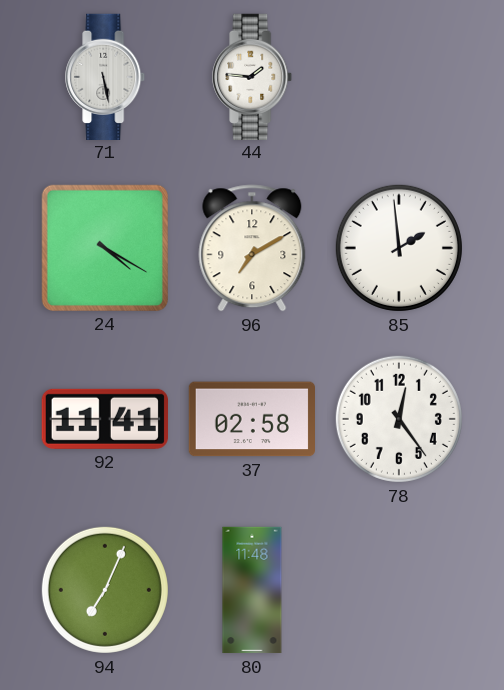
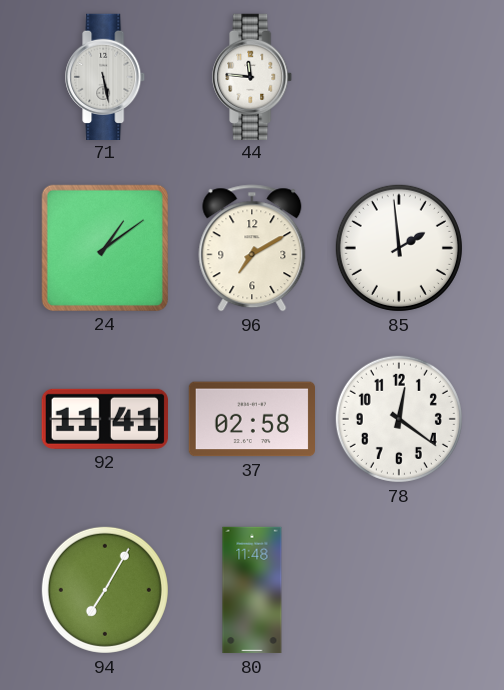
44: 1:46 -> 11:46
24: 4:20 -> 1:09
78: 12:24 -> 12:21
94: 7:04 -> 7:05
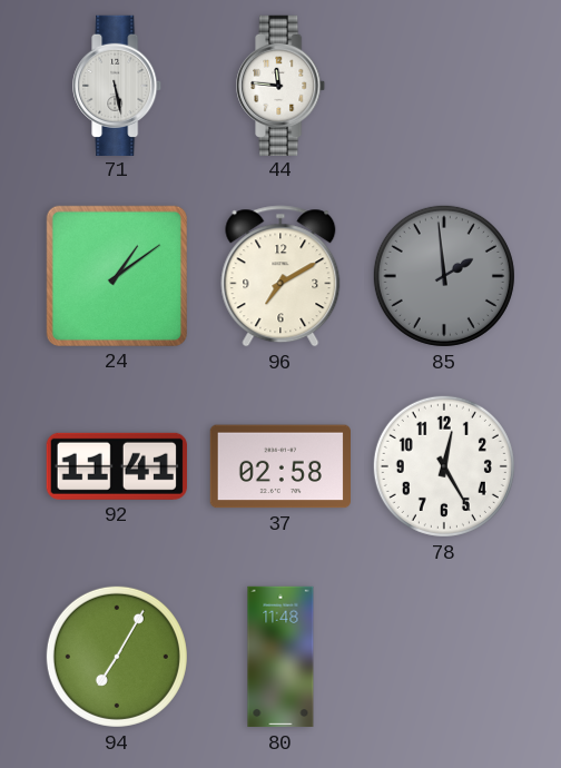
85 dial: white -> grey
78: 12:21 -> 12:25
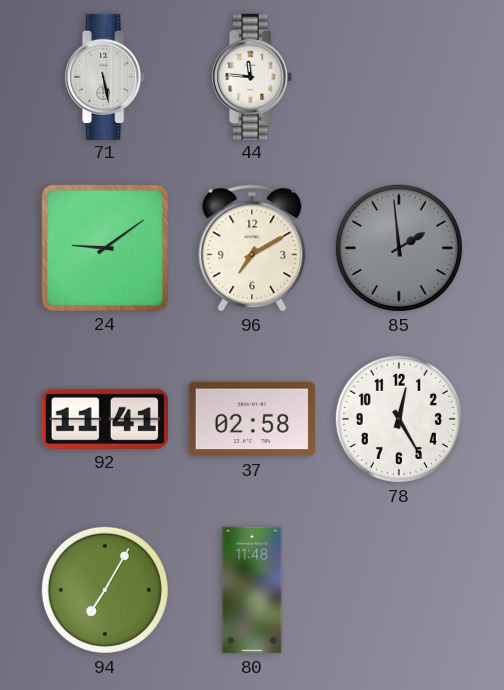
24: 1:09 -> 9:09
